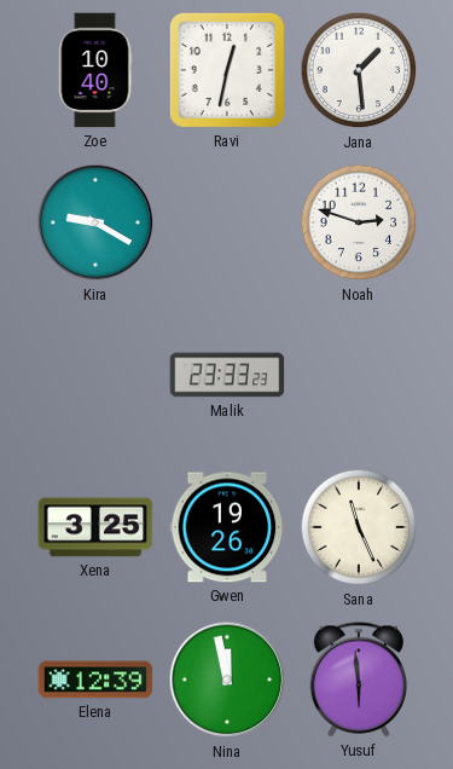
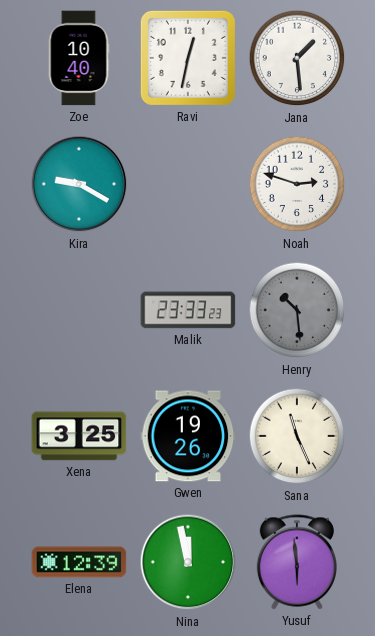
Henry: none -> 10:29
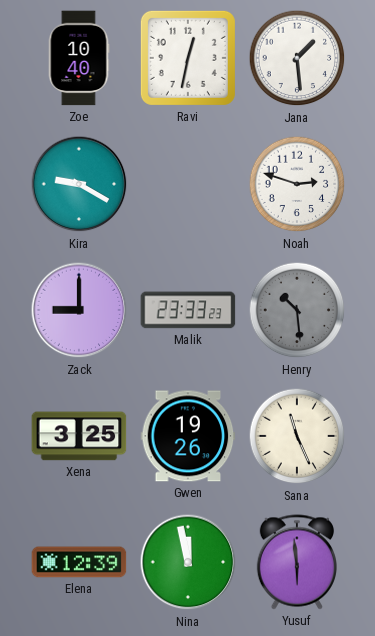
Zack: none -> 9:00
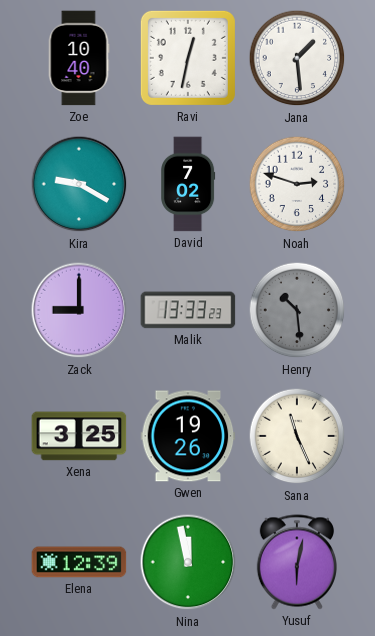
David: none -> 7:02
Malik: 23:33 -> 13:33
Yusuf: 5:59 -> 6:02
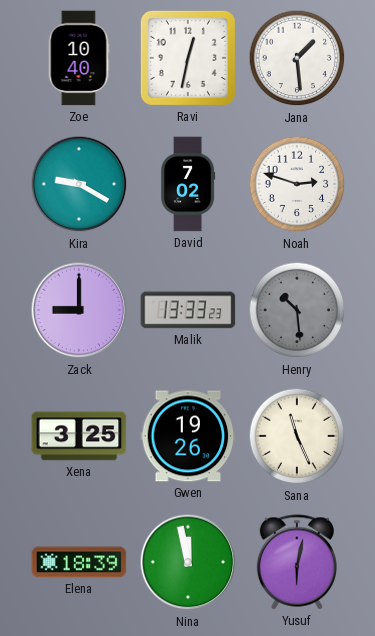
Elena: 12:39 -> 18:39
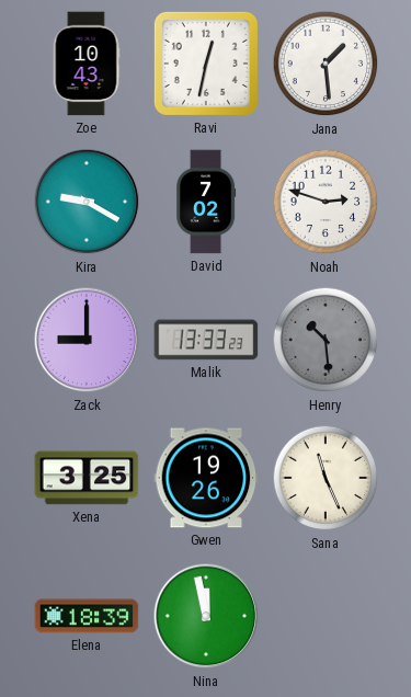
Zoe: 10:40 -> 10:43
Yusuf: 6:02 -> none
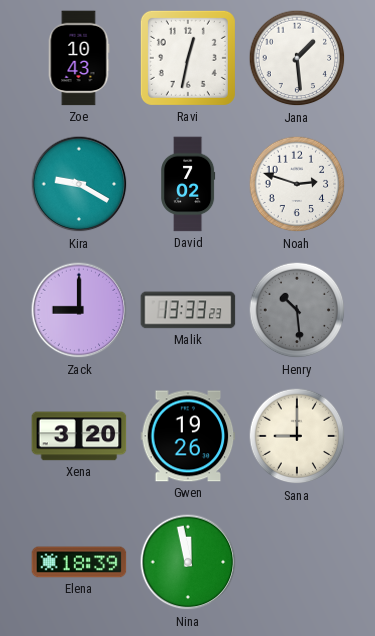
Xena: 3:25 -> 3:20
Sana: 11:26 -> 9:00
